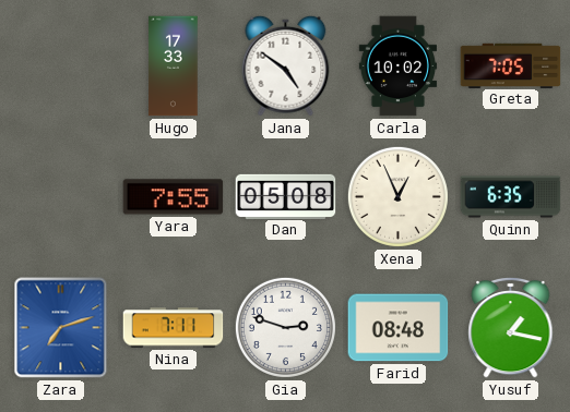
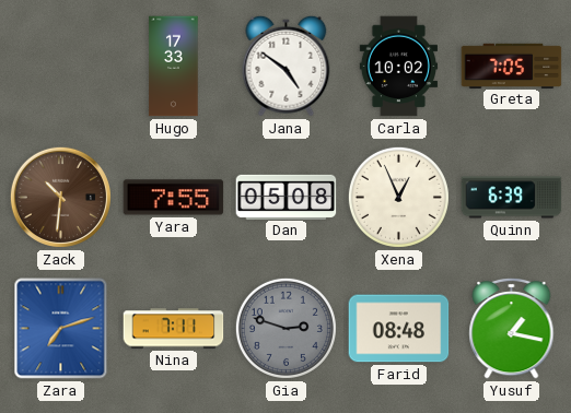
Zack: none -> 10:31
Quinn: 6:35 -> 6:39
Gia dial: white -> grey
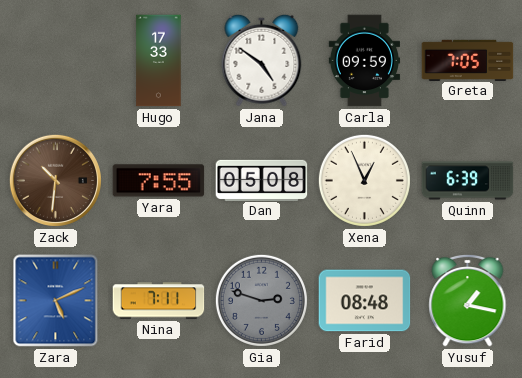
Carla: 10:02 -> 09:59
Zara: 7:12 -> 5:11
